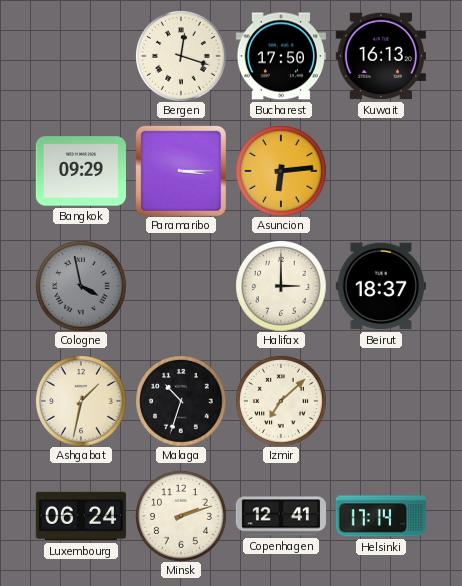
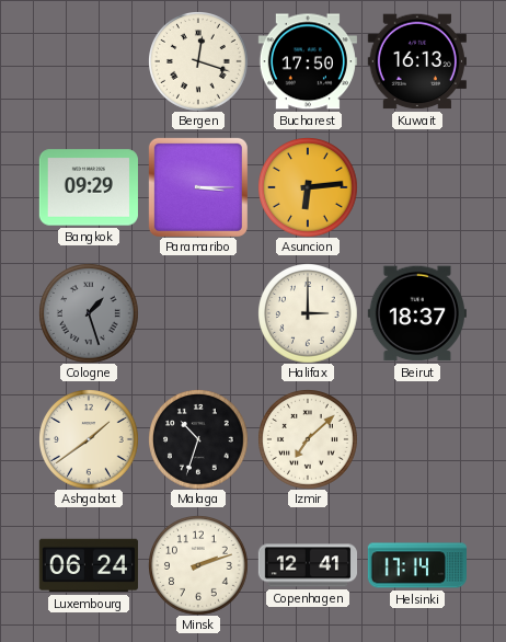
Cologne: 3:58 -> 1:27
Ashgabat: 1:32 -> 1:39
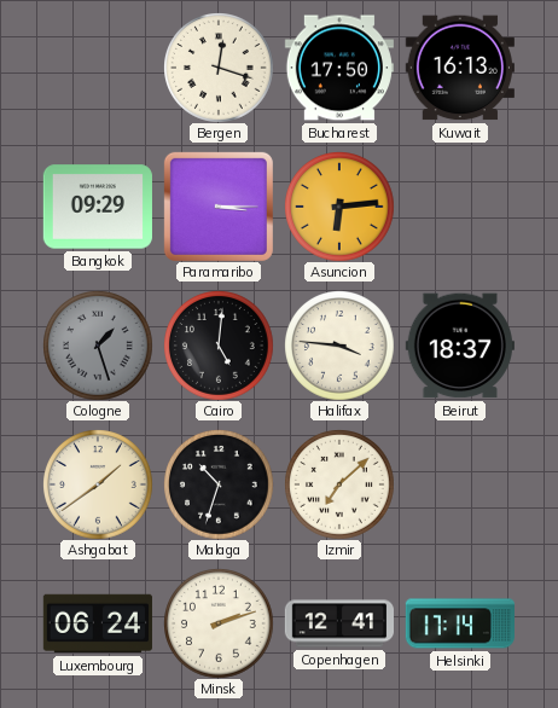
Cairo: none -> 5:01
Halifax: 3:00 -> 3:46
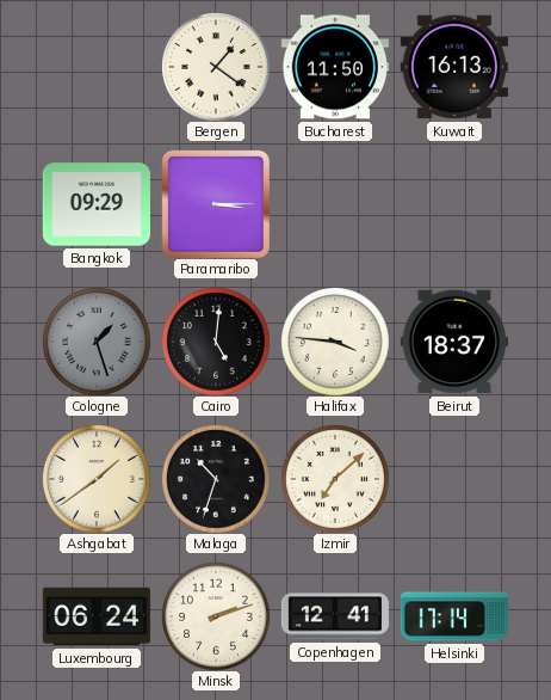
Bergen: 12:18 -> 1:21
Bucharest: 17:50 -> 11:50
Asuncion: 6:14 -> none
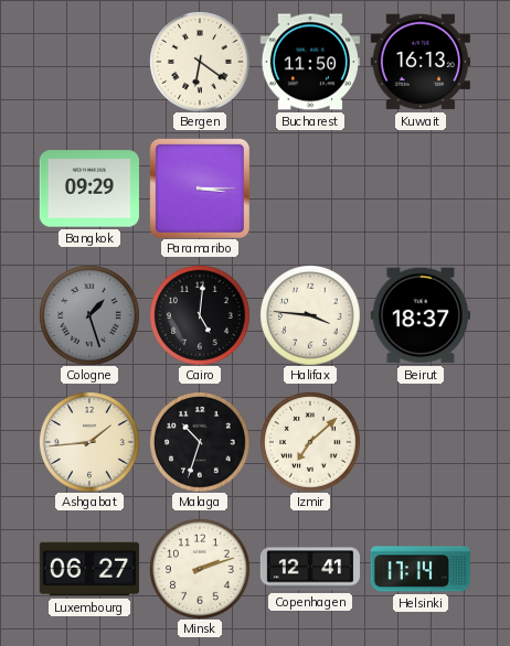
Bergen: 1:21 -> 6:21
Ashgabat: 1:39 -> 1:44
Luxembourg: 06:24 -> 06:27
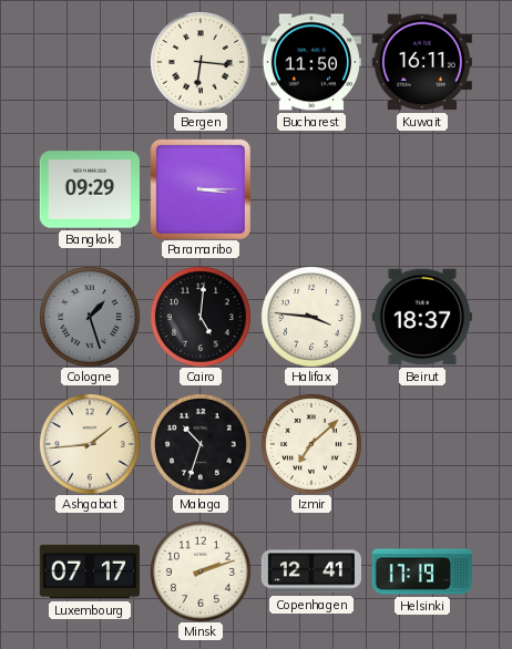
Bergen: 6:21 -> 6:16
Kuwait: 16:13 -> 16:11
Luxembourg: 06:27 -> 07:17
Helsinki: 17:14 -> 17:19
